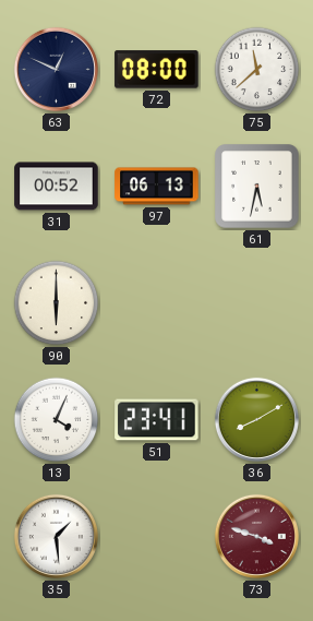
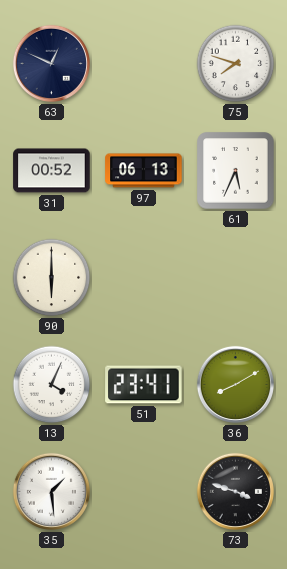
72: 08:00 -> none
75: 11:38 -> 7:48
61: 5:32 -> 5:34
73 dial: burgundy -> black
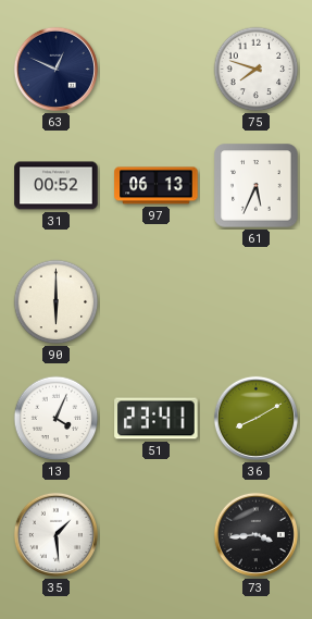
73: 3:48 -> 3:44
